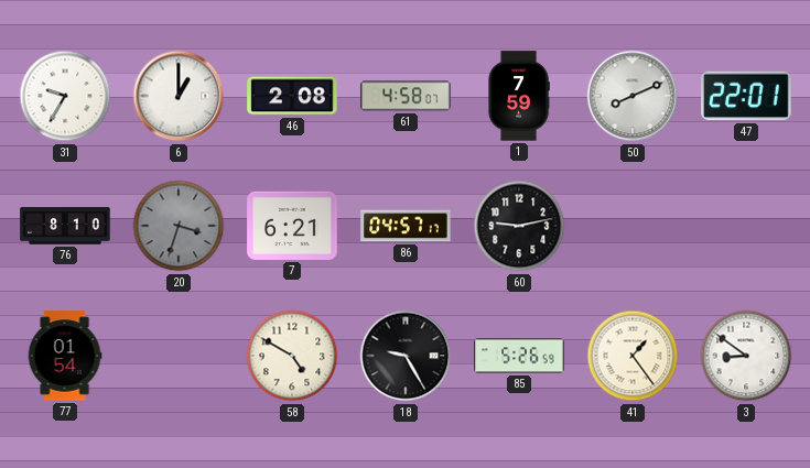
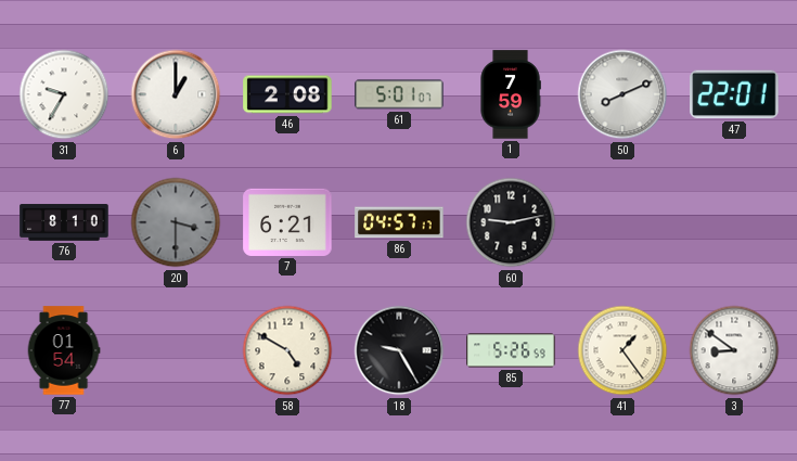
61: 4:58 -> 5:01
20: 3:33 -> 3:30
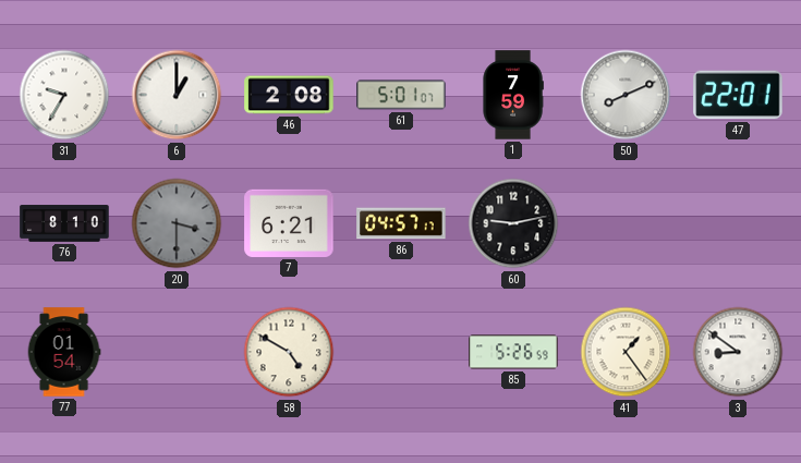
18: 9:25 -> none
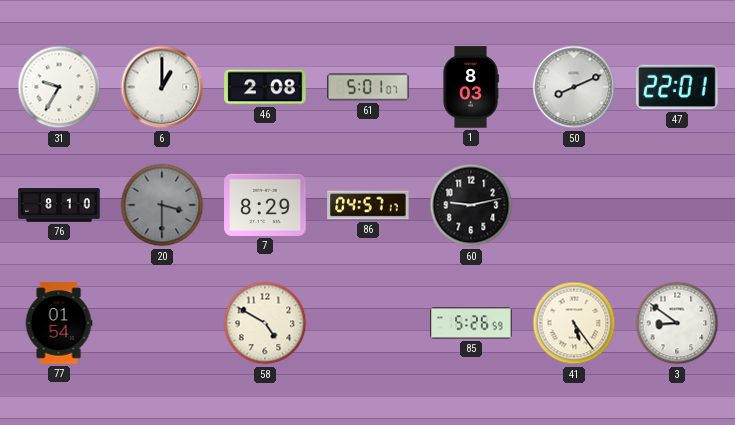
1: 7:59 -> 8:03
7: 6:21 -> 8:29
41: 1:24 -> 5:24
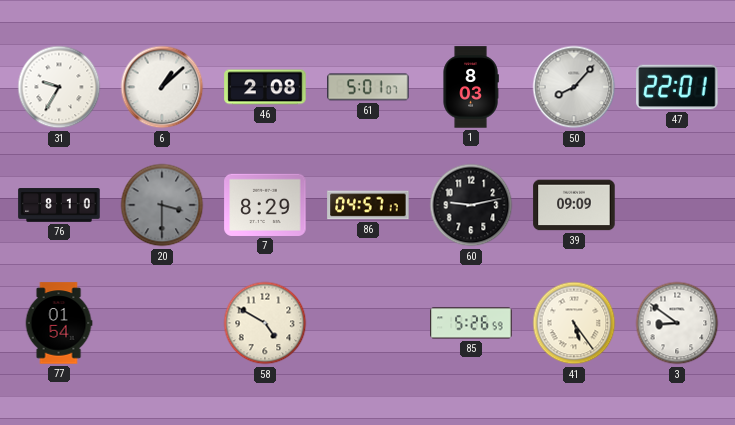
6: 1:00 -> 1:08
50: 8:11 -> 8:07
39: none -> 09:09
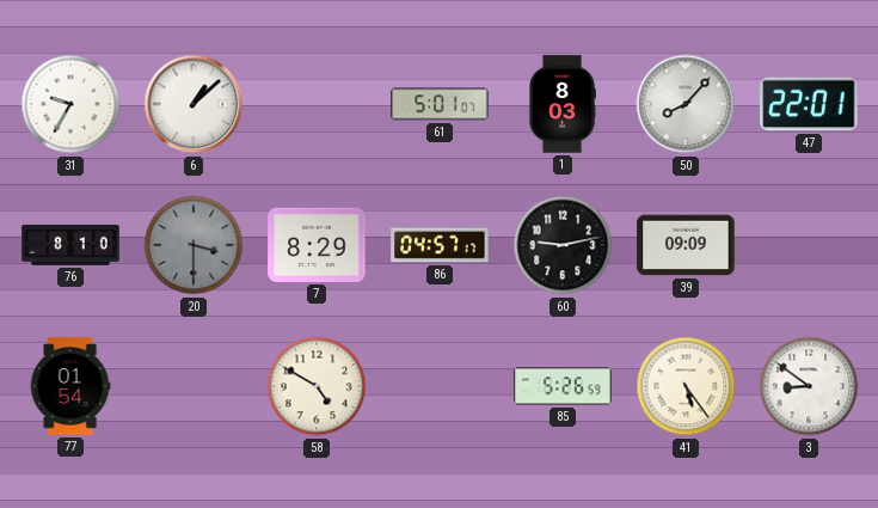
46: 2:08 -> none
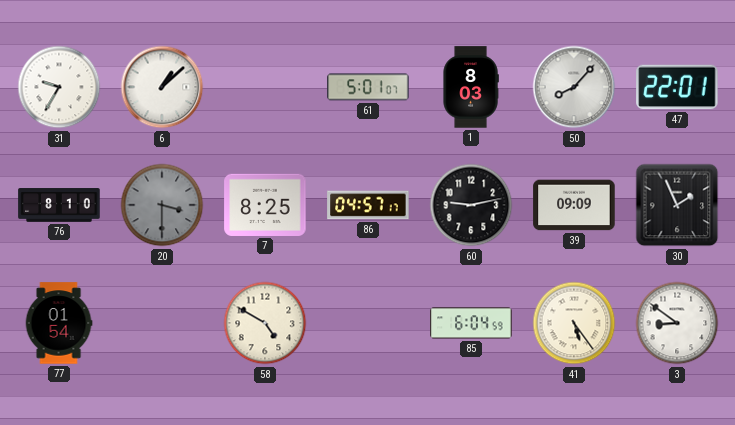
7: 8:29 -> 8:25
30: none -> 1:56
85: 5:26 -> 6:04
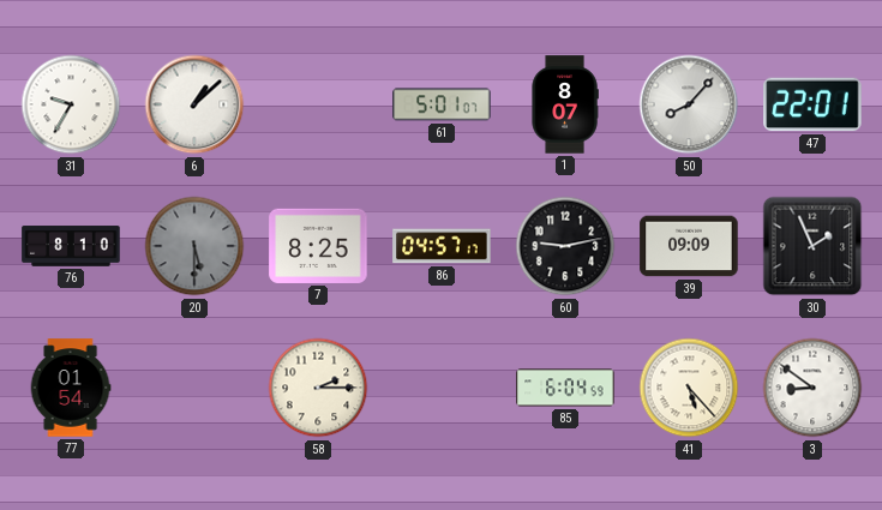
1: 8:03 -> 8:07
20: 3:30 -> 5:30
58: 4:50 -> 2:15
41: 5:24 -> 5:23
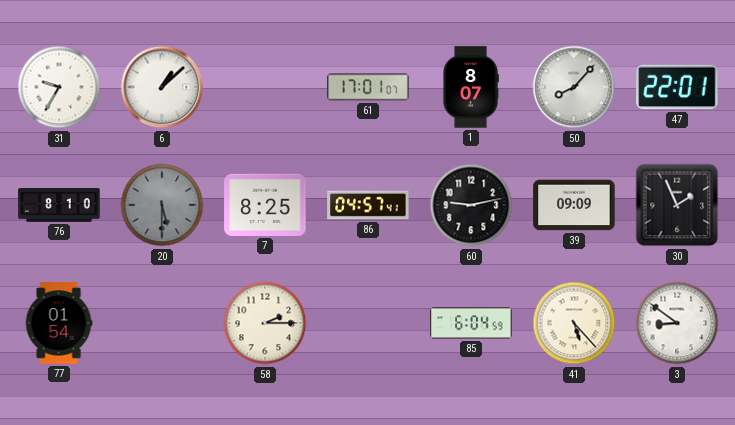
61: 5:01 -> 17:01
86: 04:57:17 -> 04:57:41
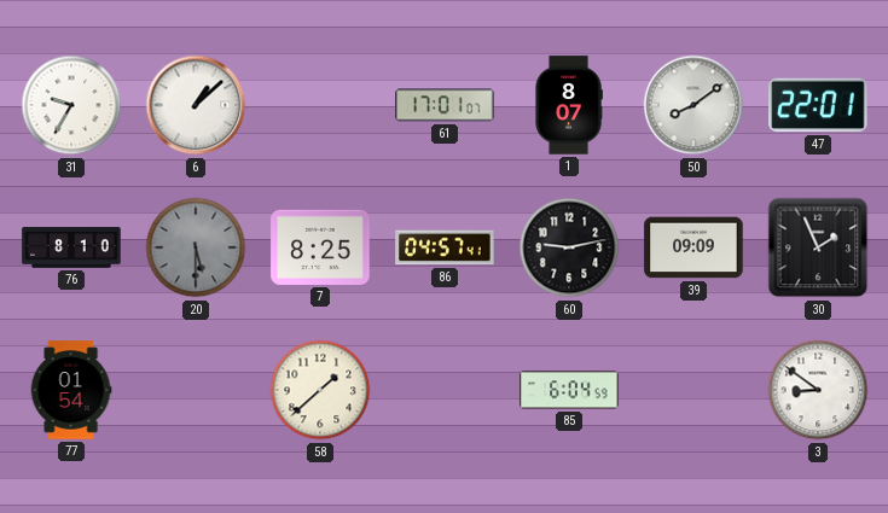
50: 8:07 -> 8:09
58: 2:15 -> 1:38
41: 5:23 -> none
